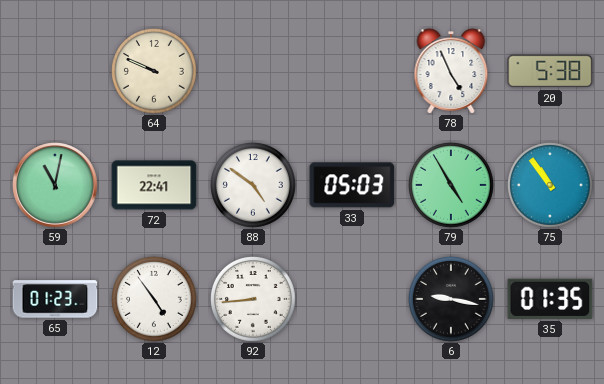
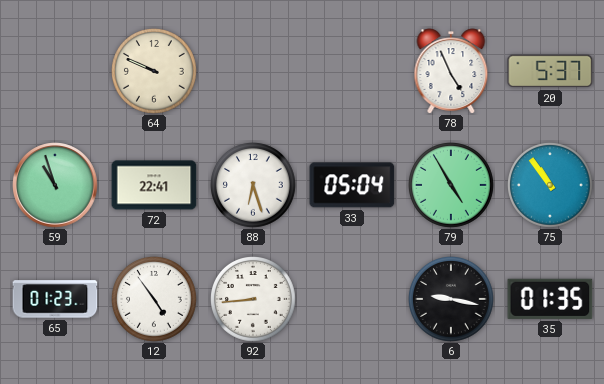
20: 5:38 -> 5:37
59: 11:02 -> 10:57
88: 4:51 -> 6:27
33: 05:03 -> 05:04
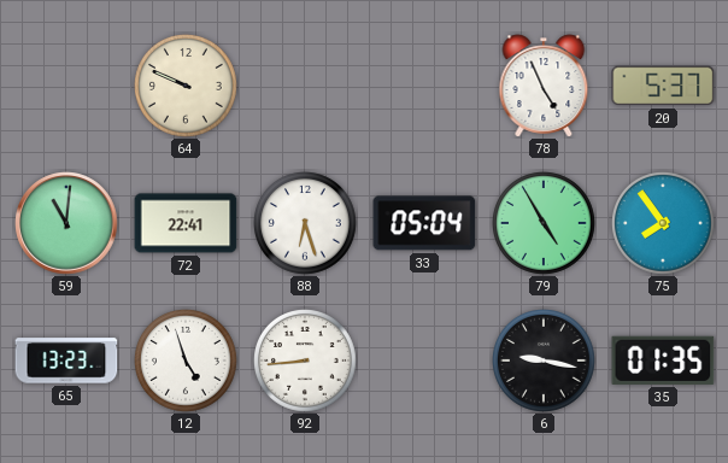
59: 10:57 -> 11:01
75: 10:54 -> 7:54
65: 01:23 -> 13:23
12: 4:54 -> 4:57
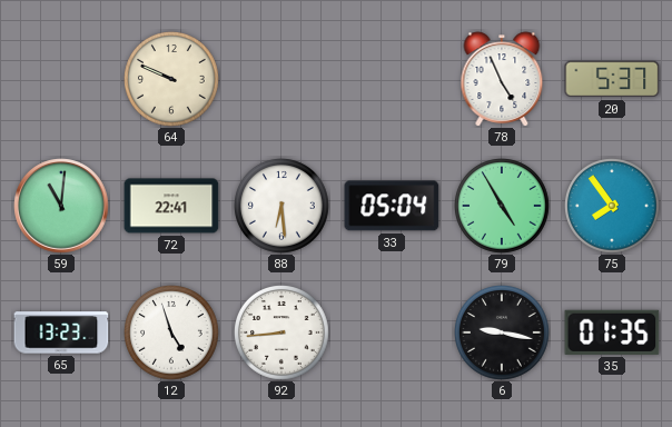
88: 6:27 -> 6:29
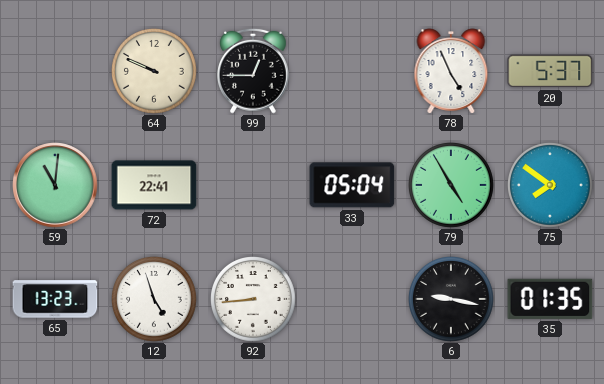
99: none -> 12:45
88: 6:29 -> none
75: 7:54 -> 7:51
